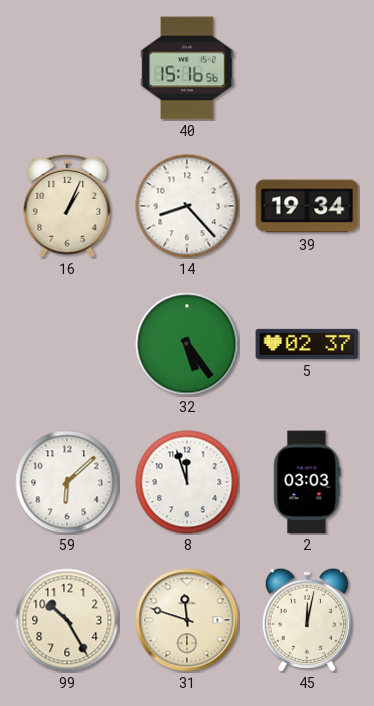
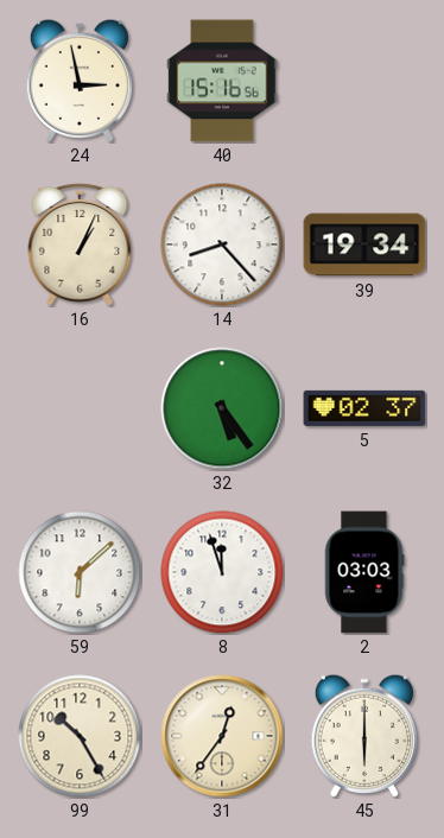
24: none -> 2:58
31: 11:48 -> 12:36
45: 12:02 -> 6:00
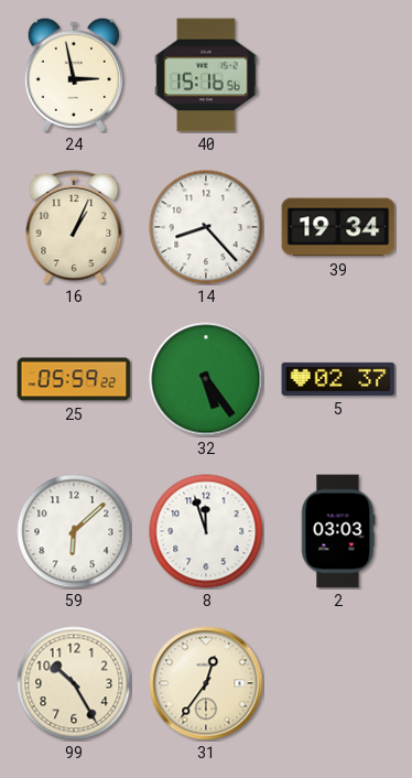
25: none -> 05:59
45: 6:00 -> none
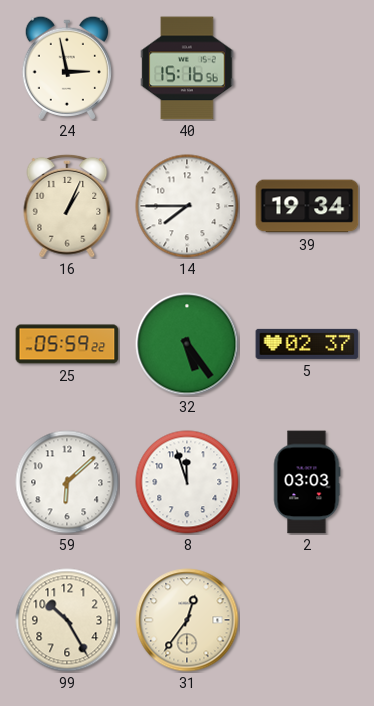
14: 8:23 -> 7:45
